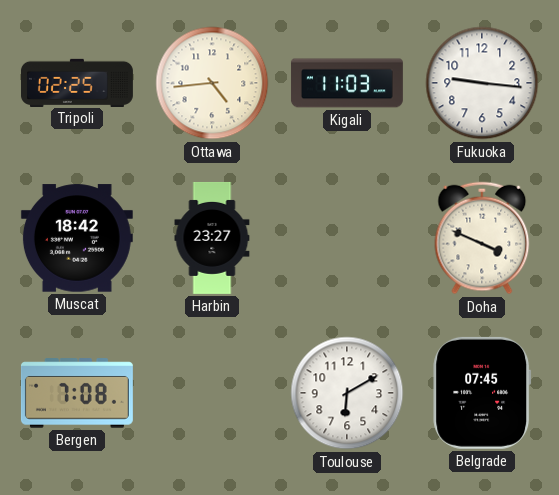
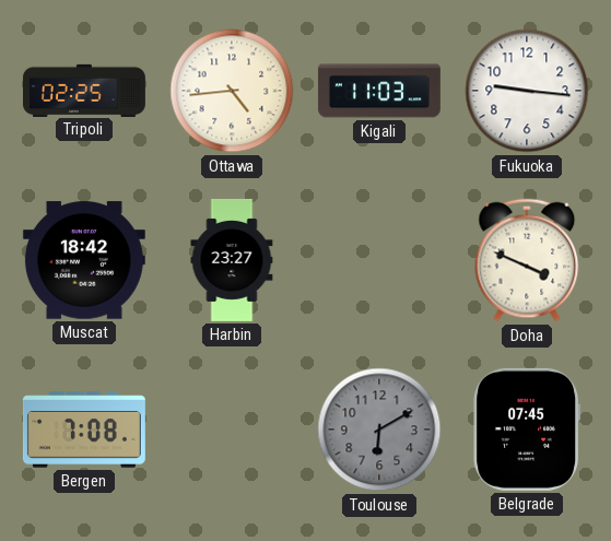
Toulouse dial: white -> grey
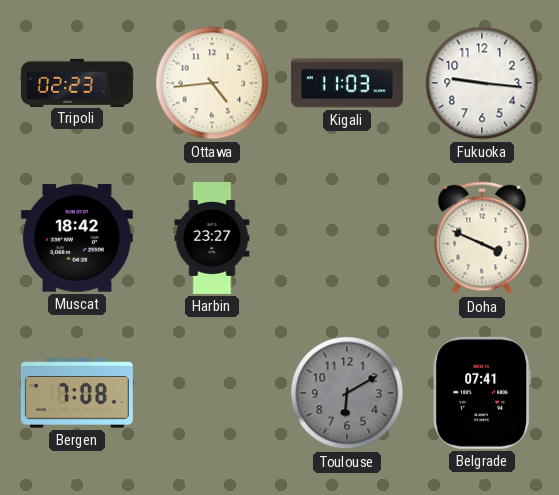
Tripoli: 02:25 -> 02:23
Belgrade: 07:45 -> 07:41
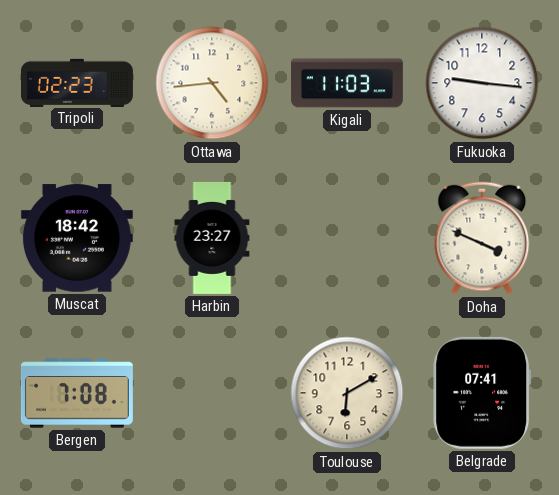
Toulouse dial: grey -> cream
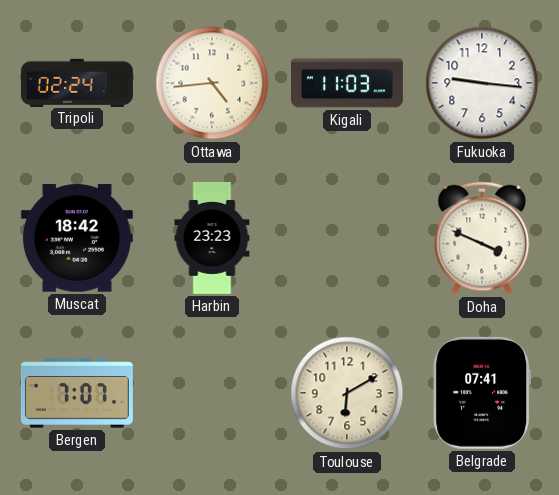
Tripoli: 02:23 -> 02:24
Harbin: 23:27 -> 23:23
Bergen: 7:08 -> 7:07
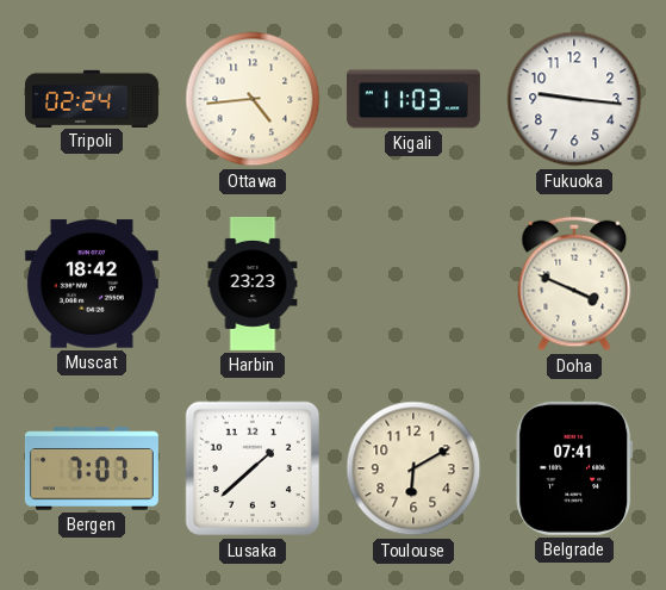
Lusaka: none -> 1:38
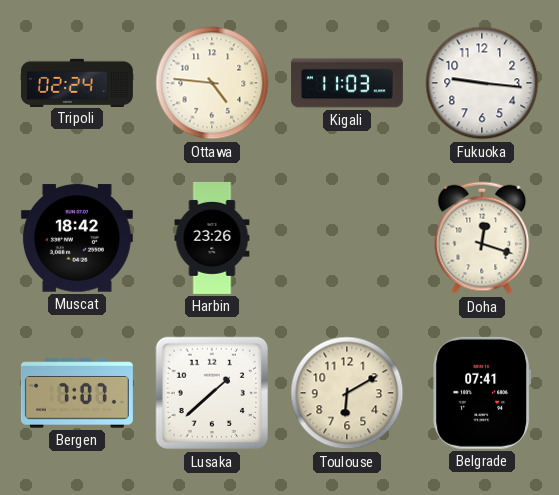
Ottawa: 4:44 -> 4:46
Harbin: 23:23 -> 23:26
Doha: 3:49 -> 12:18
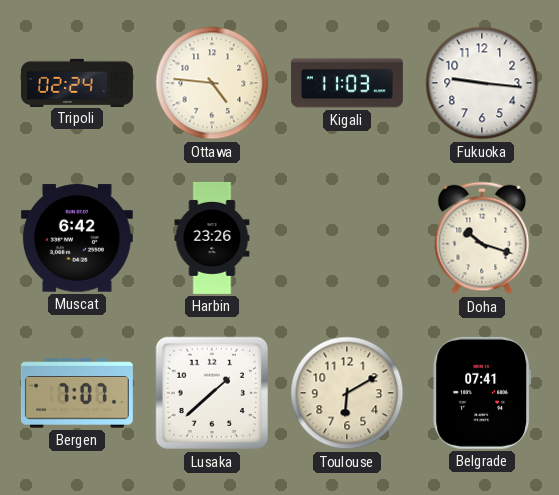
Muscat: 18:42 -> 6:42
Doha: 12:18 -> 10:18
